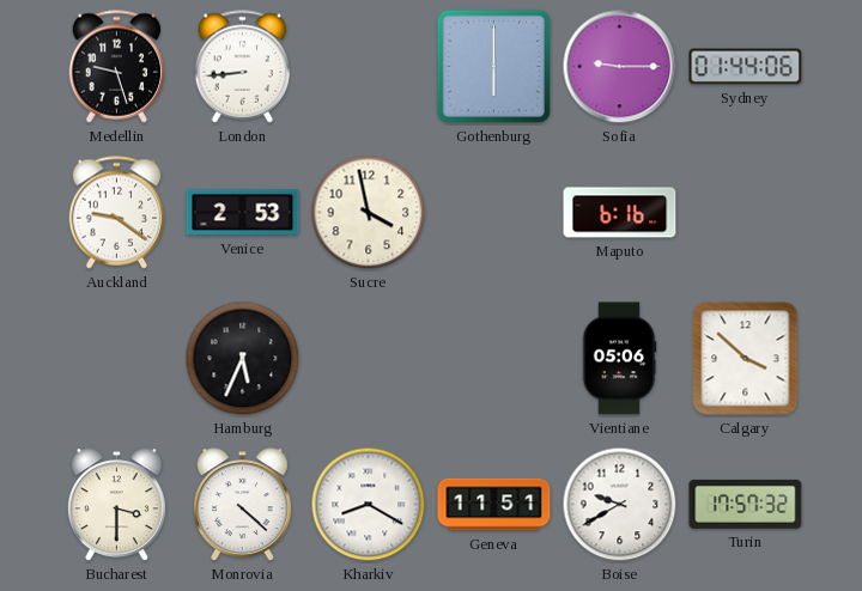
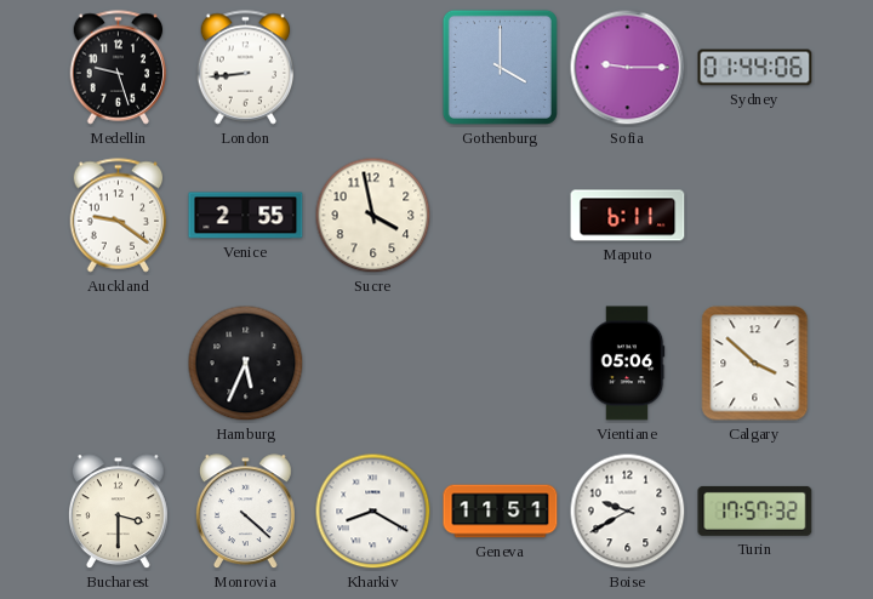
Gothenburg: 6:00 -> 4:00
Venice: 2:53 -> 2:55
Maputo: 6:16 -> 6:11
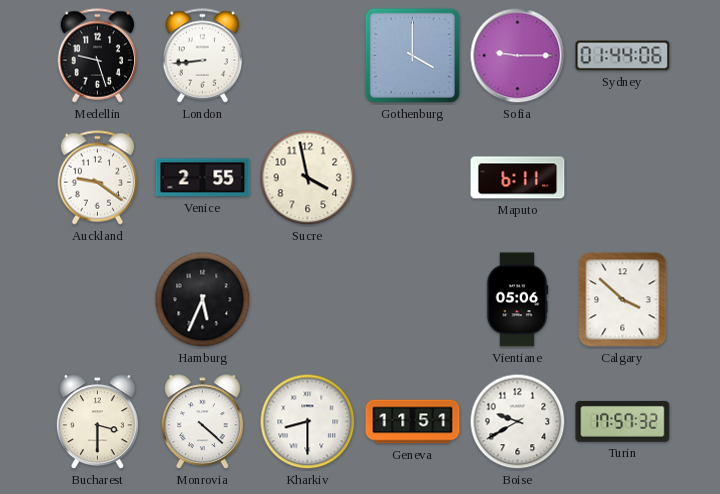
Kharkiv: 8:20 -> 8:30
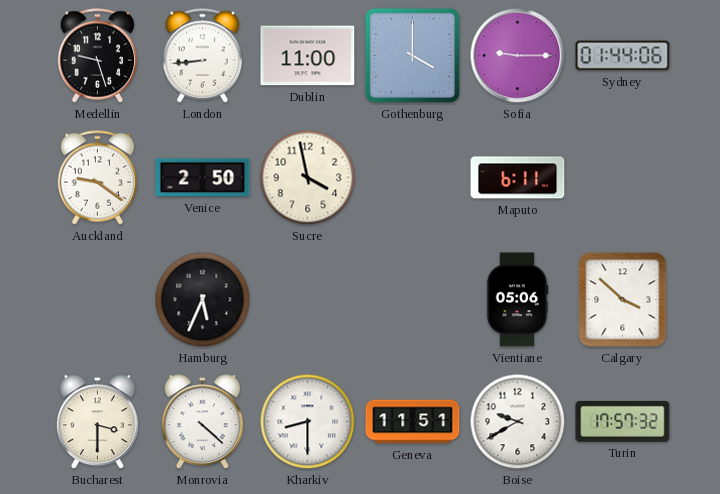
Dublin: none -> 11:00
Venice: 2:55 -> 2:50
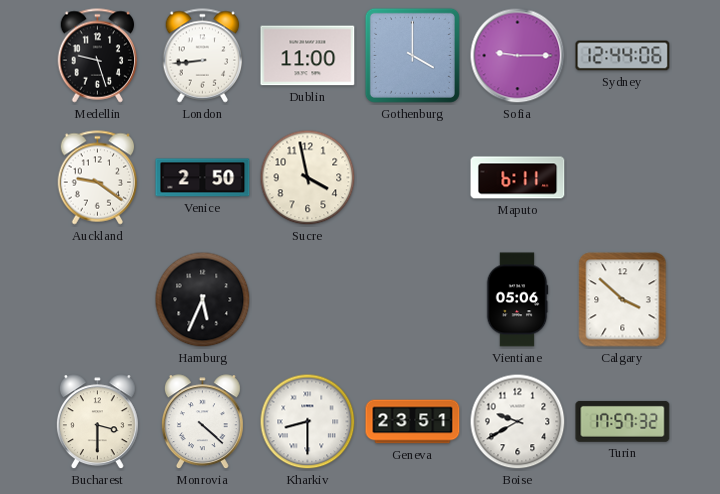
Sydney: 01:44 -> 12:44
Geneva: 11:51 -> 23:51
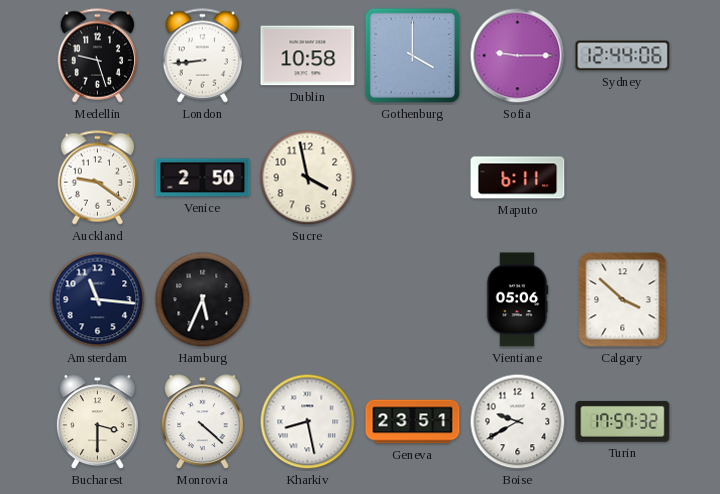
Dublin: 11:00 -> 10:58
Amsterdam: none -> 11:16
Kharkiv: 8:30 -> 8:28
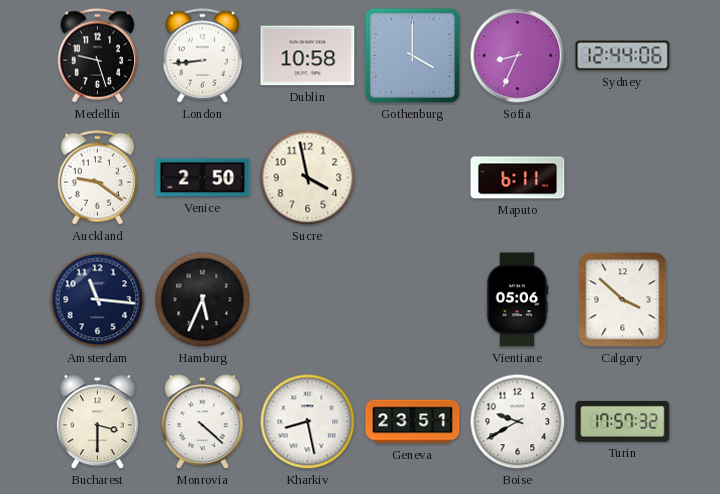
Sofia: 9:15 -> 8:34
